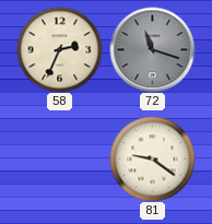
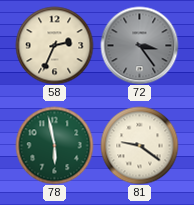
72: 11:18 -> 3:24
78: none -> 5:58
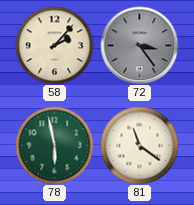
58: 2:34 -> 2:07
81: 9:21 -> 11:21
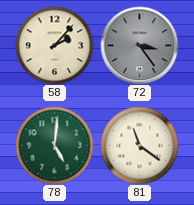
78: 5:58 -> 5:01
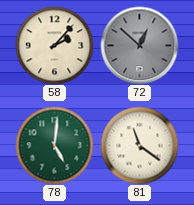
72: 3:24 -> 12:52
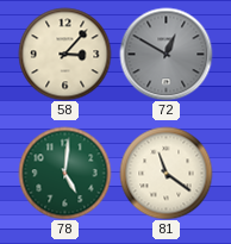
58: 2:07 -> 3:07
72: 12:52 -> 12:50
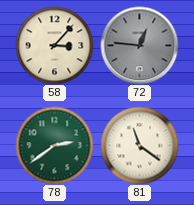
72: 12:50 -> 12:46
78: 5:01 -> 2:39
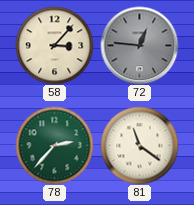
78: 2:39 -> 2:37
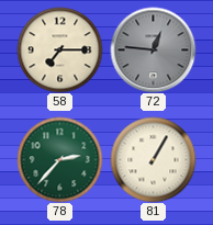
58: 3:07 -> 7:15
81: 11:21 -> 1:05
